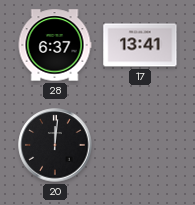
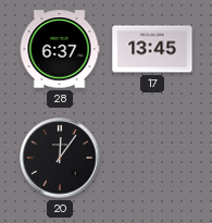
17: 13:41 -> 13:45
20: 12:01 -> 12:06
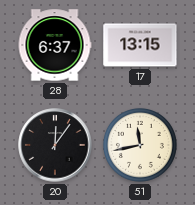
17: 13:45 -> 13:15
51: none -> 11:43
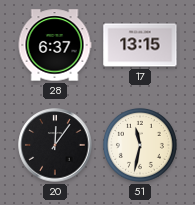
51: 11:43 -> 11:32
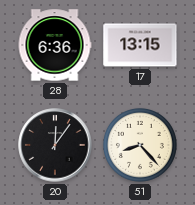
28: 6:37 -> 6:36
51: 11:32 -> 8:23
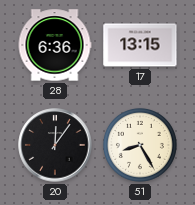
51: 8:23 -> 8:25
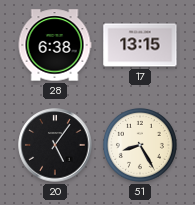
28: 6:36 -> 6:38
20: 12:06 -> 5:06
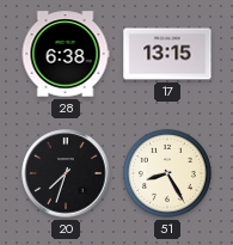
20: 5:06 -> 7:33
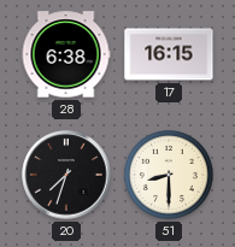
17: 13:15 -> 16:15
51: 8:25 -> 8:30
